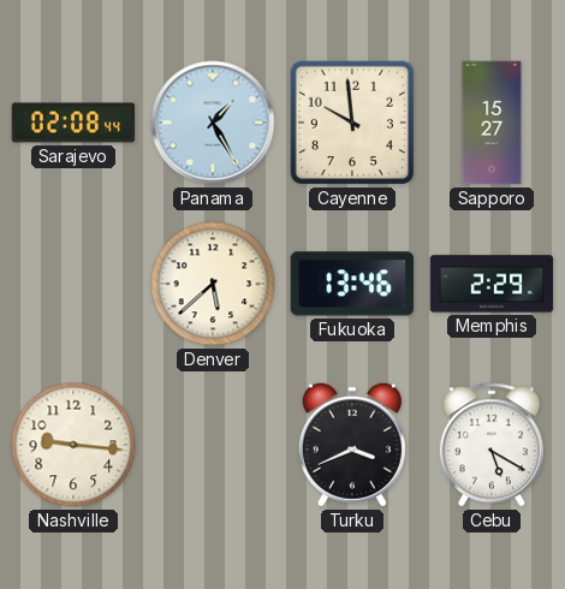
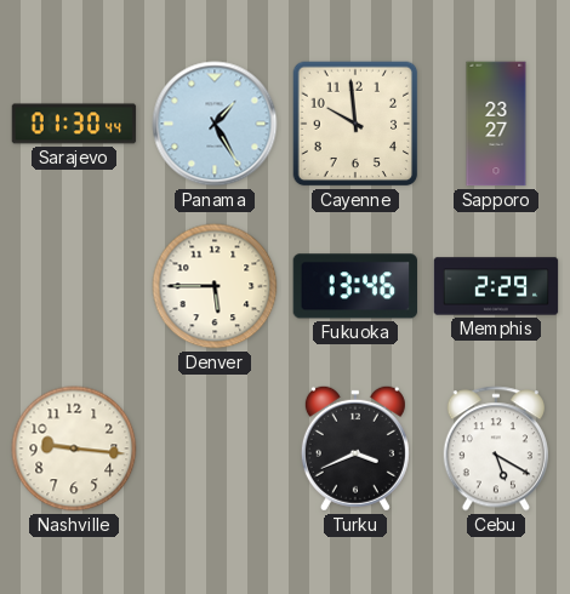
Sarajevo: 02:08 -> 01:30
Sapporo: 15:27 -> 23:27
Denver: 5:38 -> 5:45
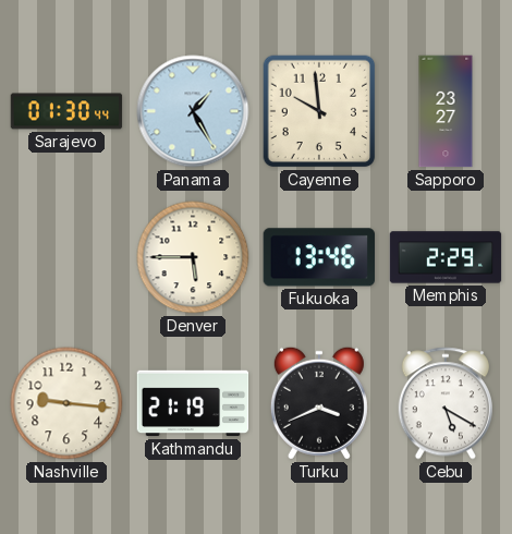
Kathmandu: none -> 21:19
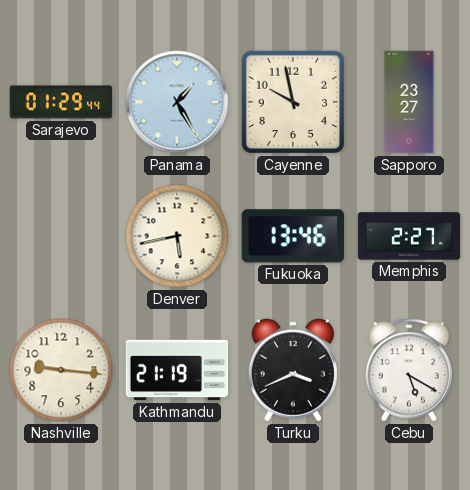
Sarajevo: 01:30 -> 01:29
Cayenne: 9:59 -> 9:58
Denver: 5:45 -> 5:43
Memphis: 2:29 -> 2:27
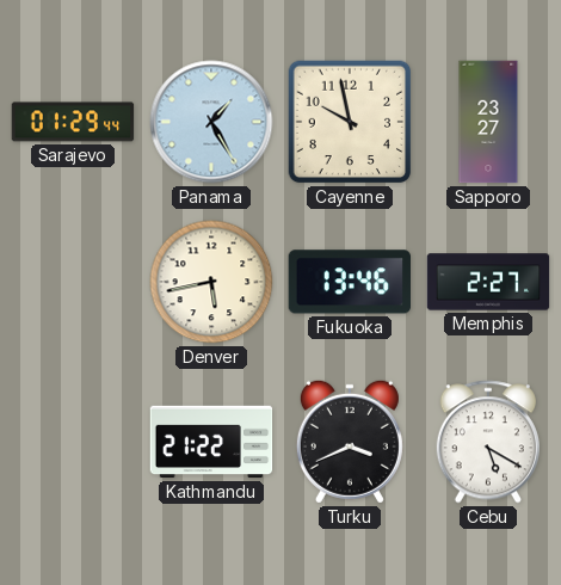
Nashville: 9:16 -> none
Kathmandu: 21:19 -> 21:22
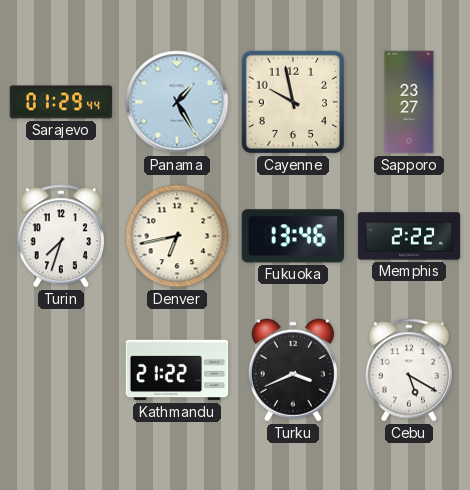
Turin: none -> 7:33
Denver: 5:43 -> 6:43
Memphis: 2:27 -> 2:22
